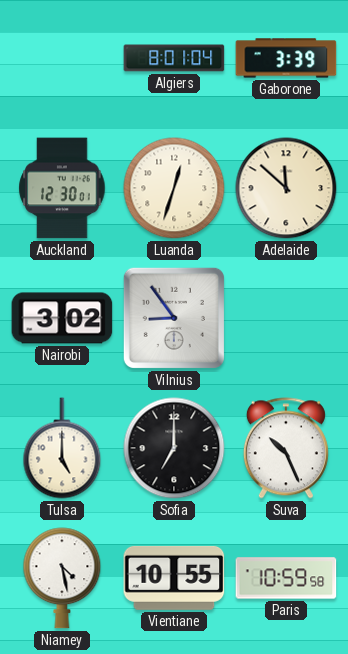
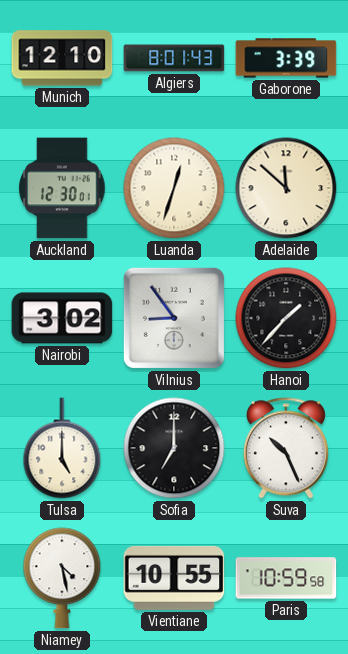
Munich: none -> 12:10
Algiers: 8:01:04 -> 8:01:43
Hanoi: none -> 1:37
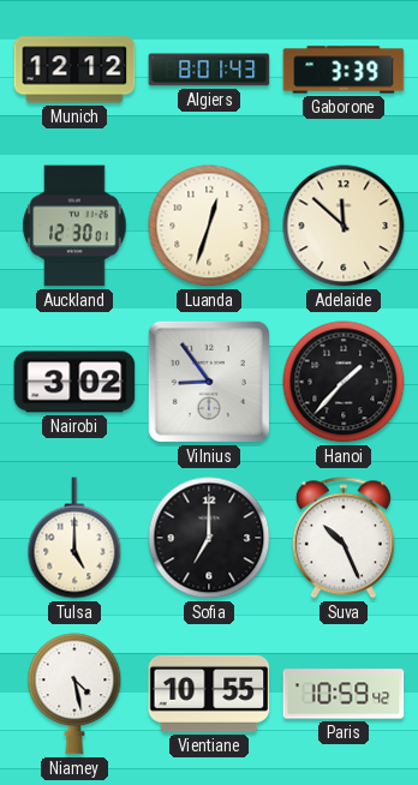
Munich: 12:10 -> 12:12
Paris: 10:59:58 -> 10:59:42
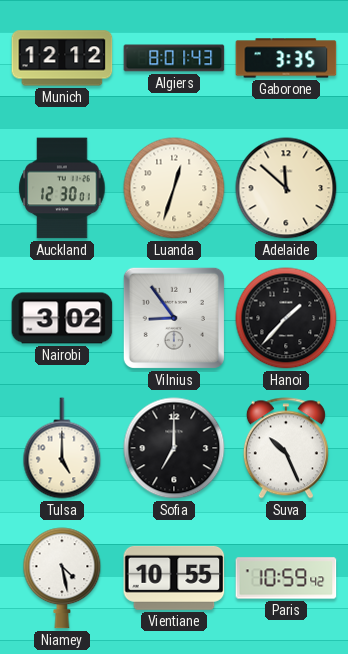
Gaborone: 3:39 -> 3:35
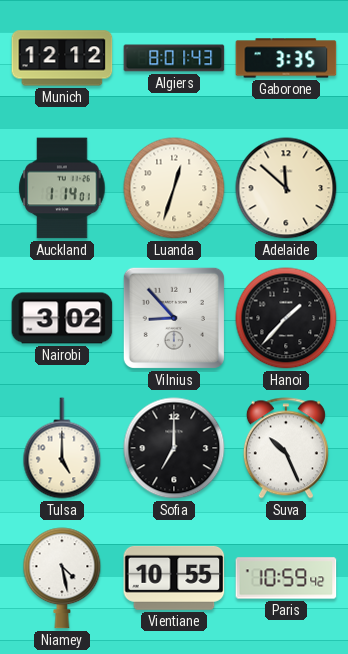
Auckland: 12:30 -> 1:14
Vilnius: 8:54 -> 8:53
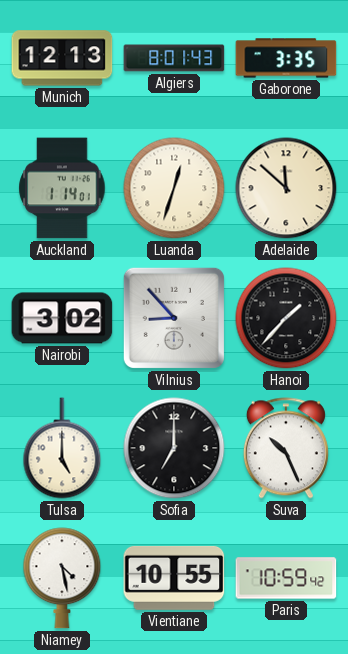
Munich: 12:12 -> 12:13
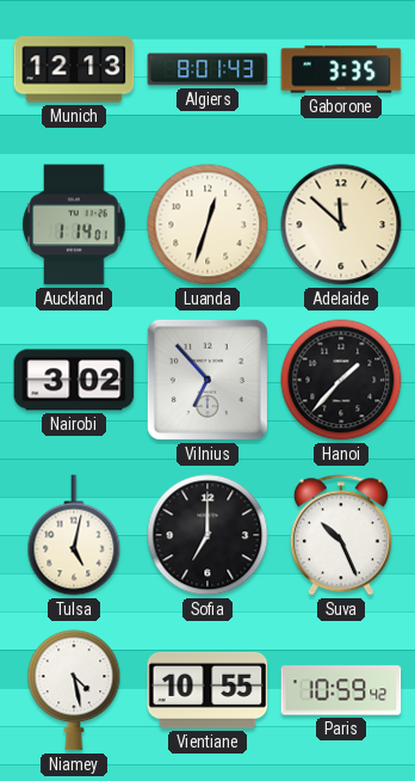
Vilnius: 8:53 -> 6:53
Tulsa: 5:00 -> 5:02
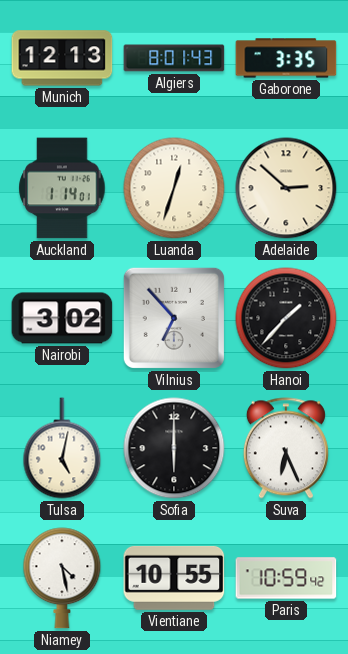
Adelaide: 11:52 -> 2:52
Sofia: 7:00 -> 6:00
Suva: 10:26 -> 6:26
